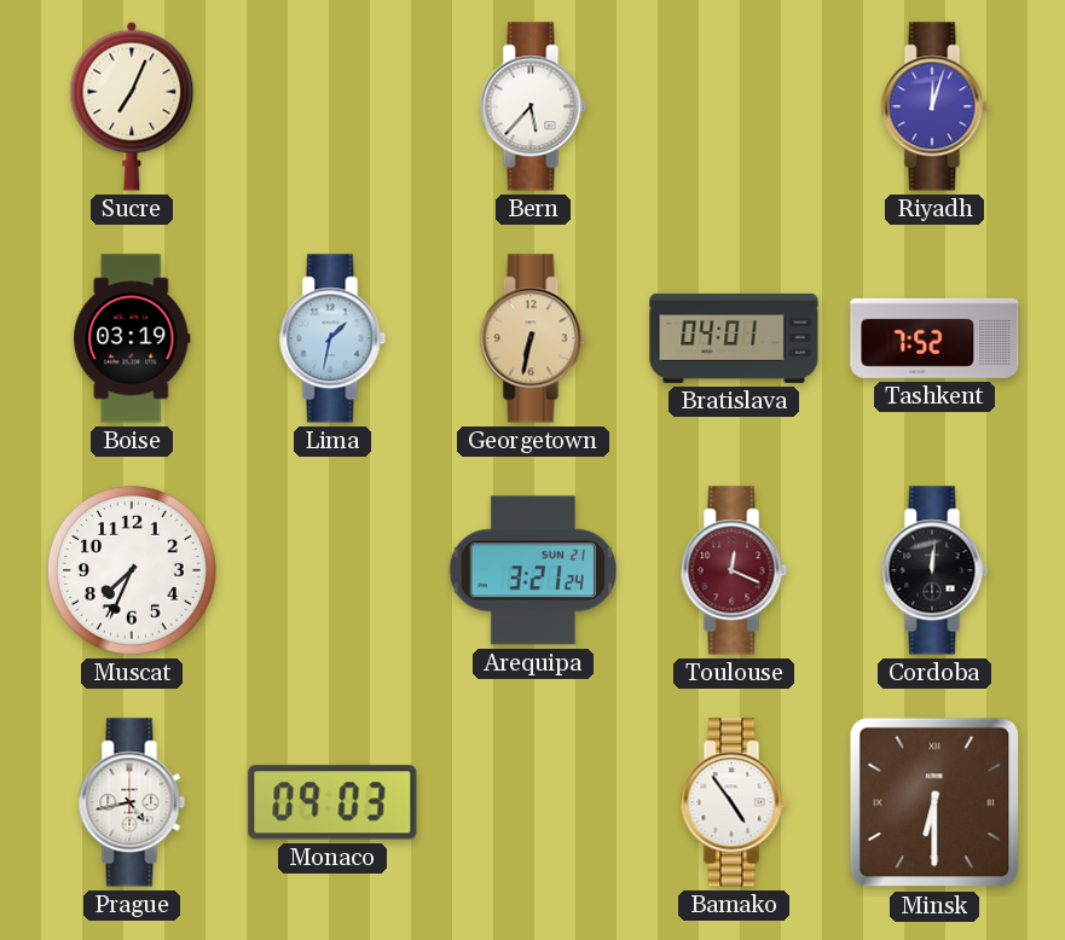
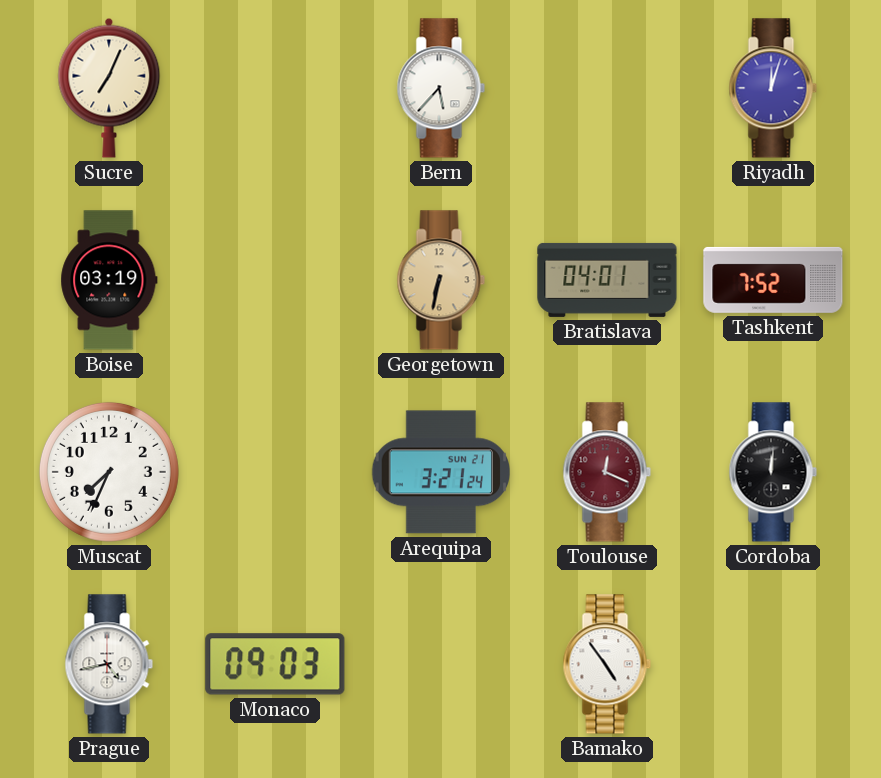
Lima: 1:32 -> none
Minsk: 6:30 -> none
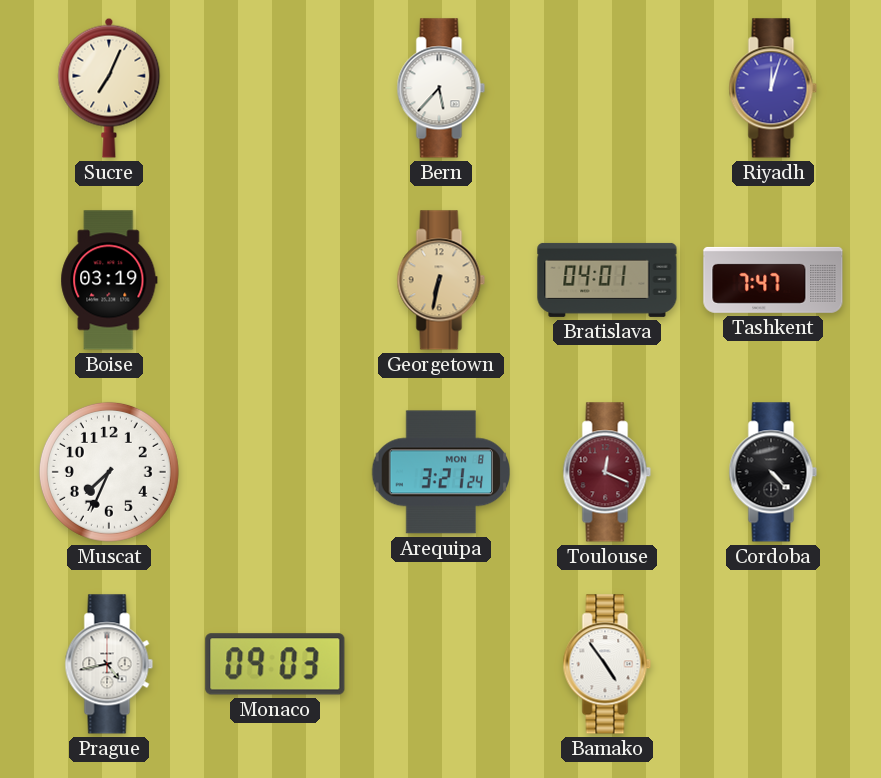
Tashkent: 7:52 -> 7:47
Arequipa date: SUN 21 -> MON 8
Cordoba: 12:01 -> 4:23
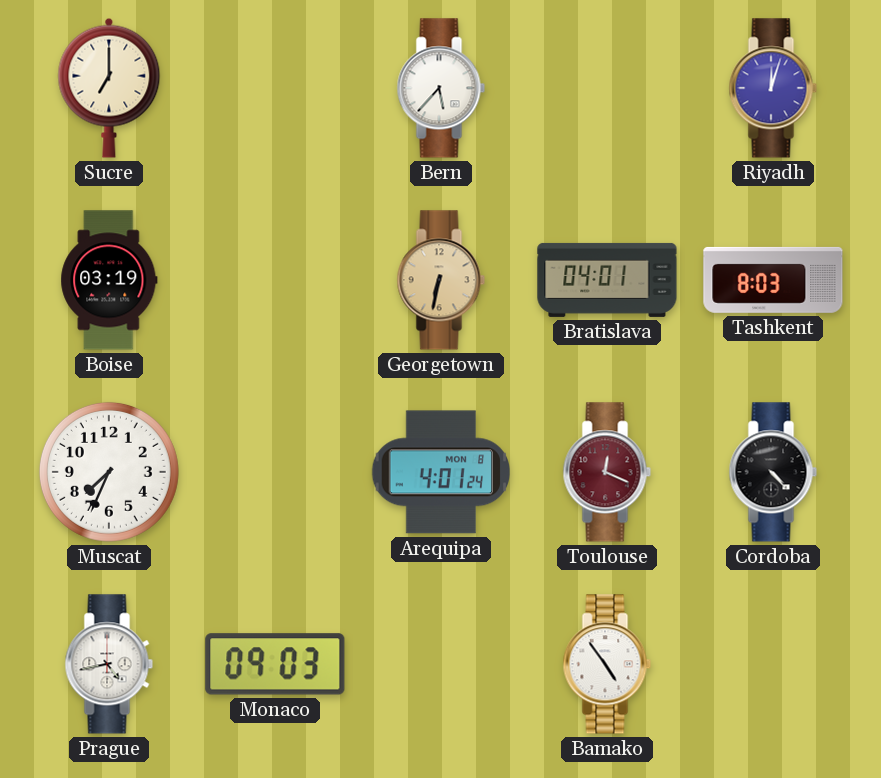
Sucre: 7:04 -> 7:00
Tashkent: 7:47 -> 8:03
Arequipa: 3:21 -> 4:01
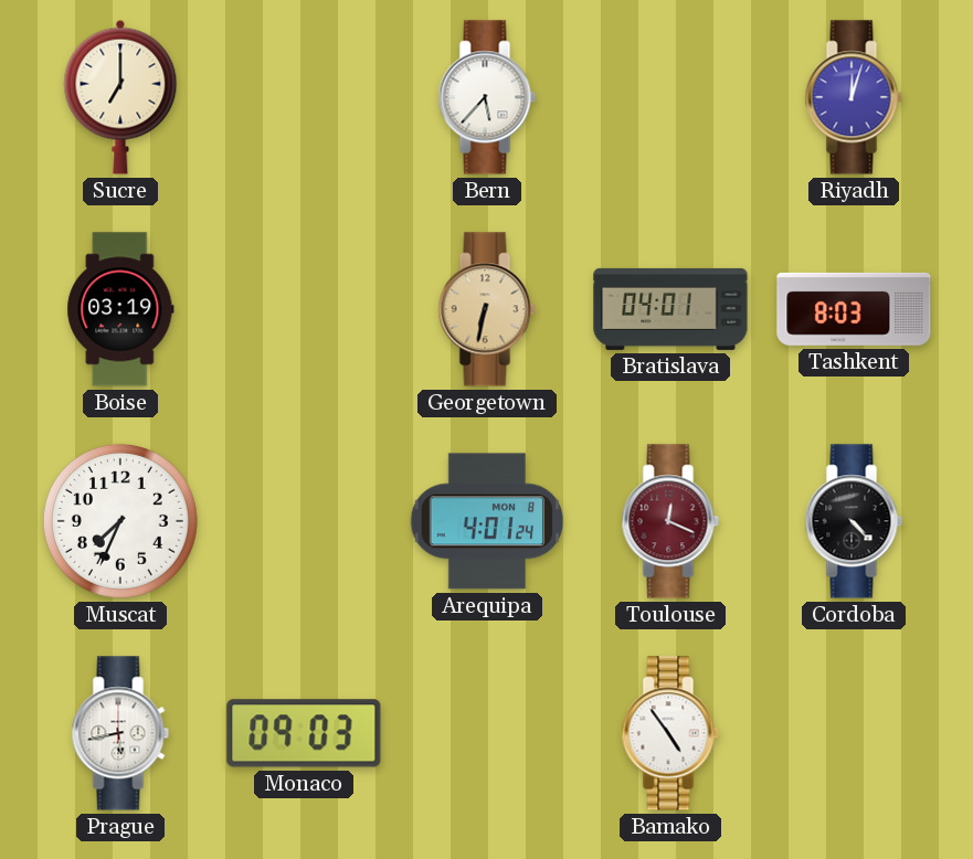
Prague: 4:43 -> 5:43
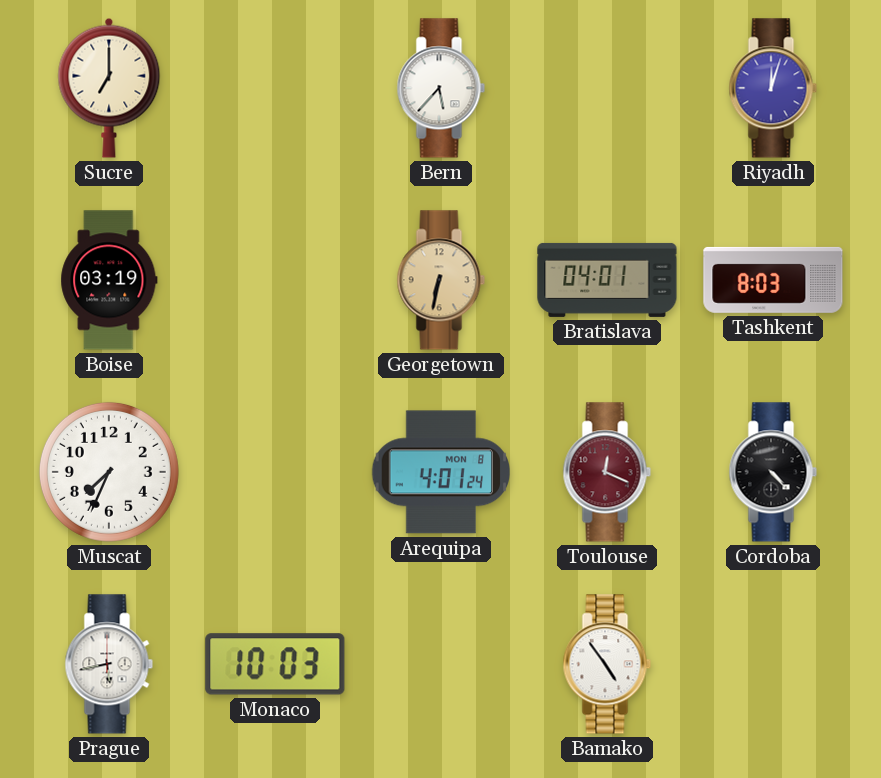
Monaco: 09:03 -> 10:03
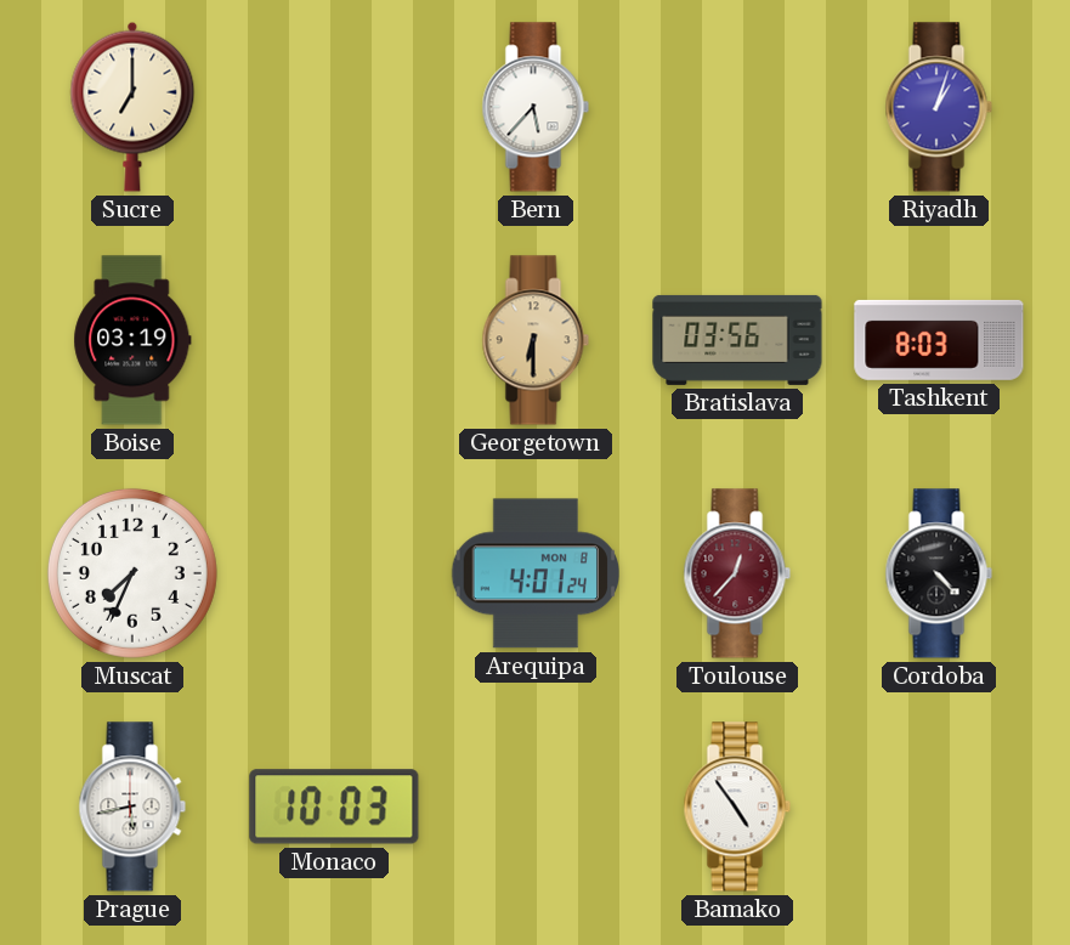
Riyadh: 12:03 -> 1:03
Georgetown: 6:32 -> 6:30
Bratislava: 04:01 -> 03:56
Toulouse: 12:19 -> 12:37
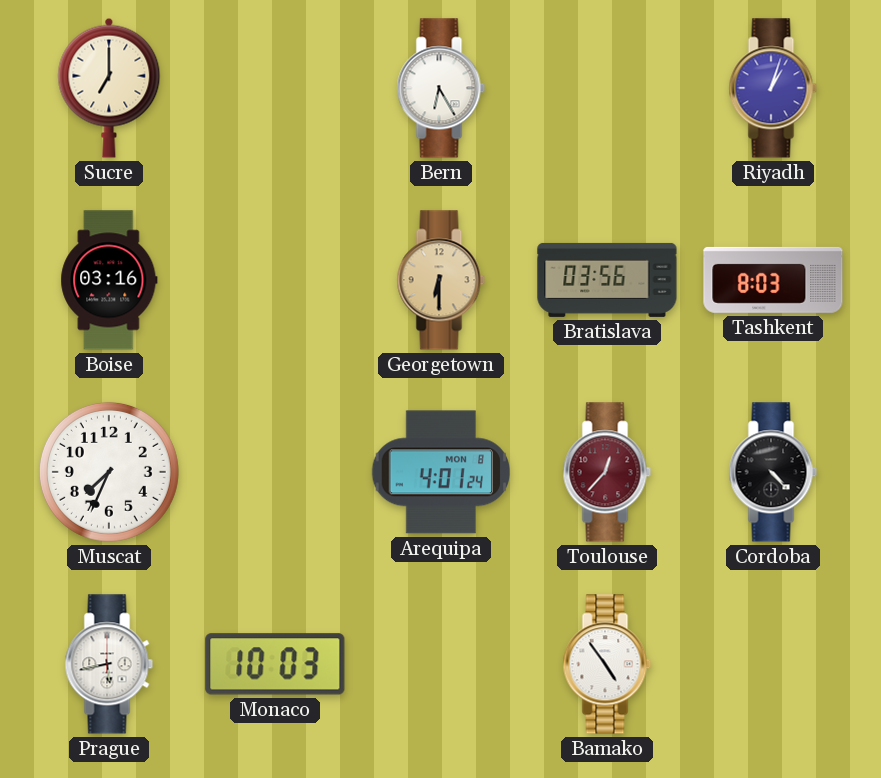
Bern: 5:37 -> 6:25
Boise: 03:19 -> 03:16
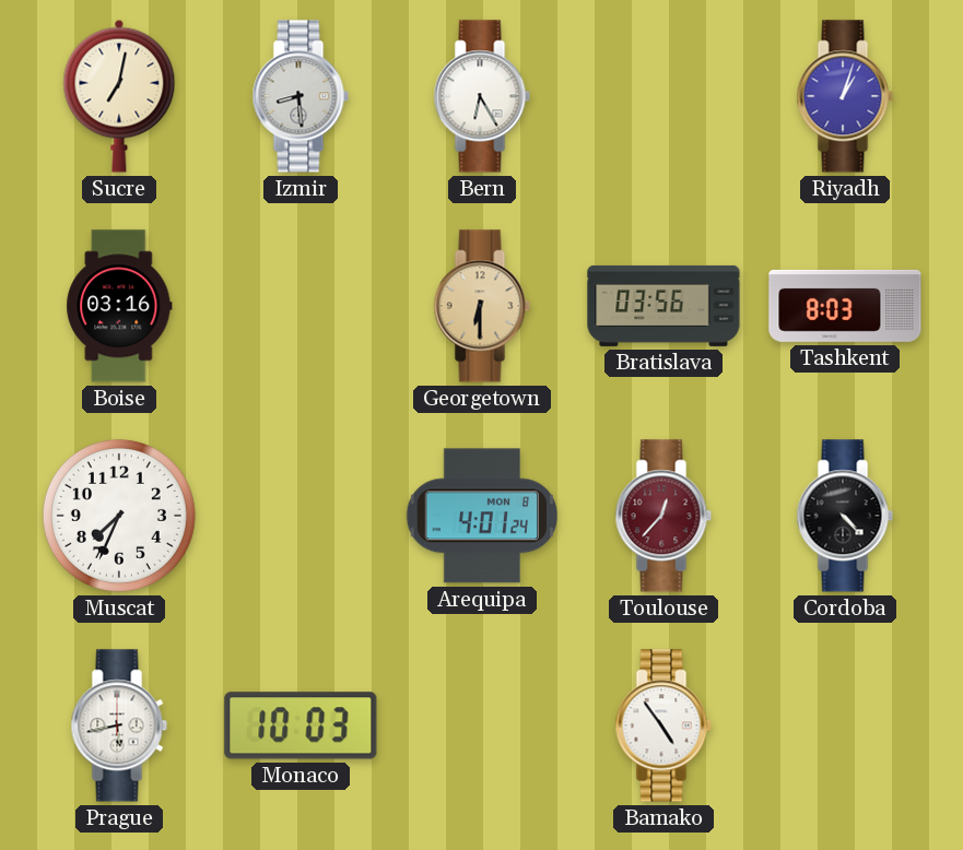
Sucre: 7:00 -> 7:02
Izmir: none -> 8:29
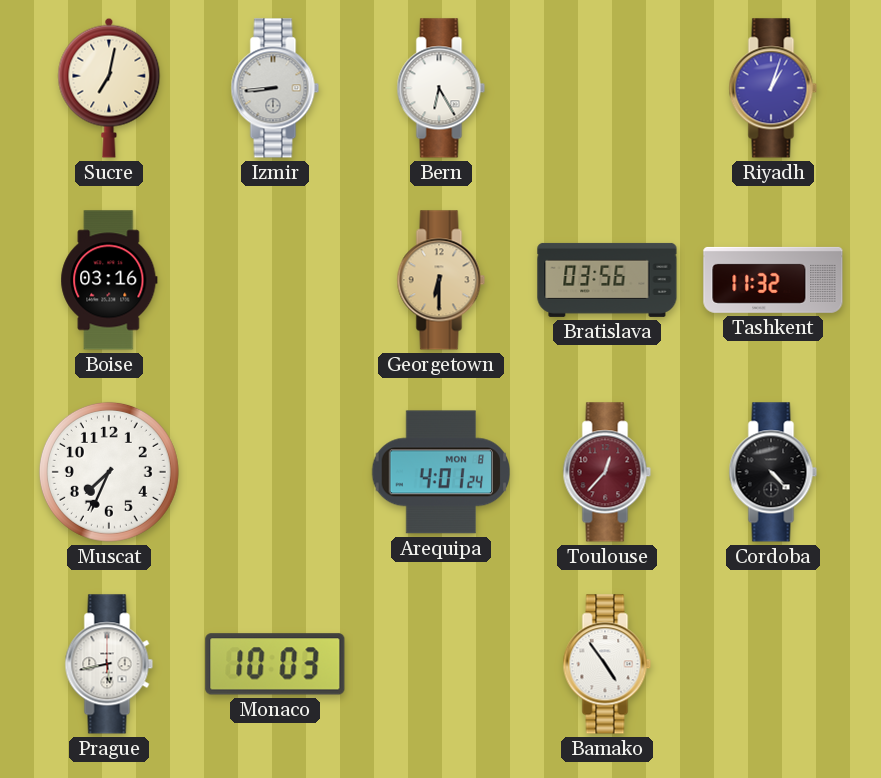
Izmir: 8:29 -> 8:44
Tashkent: 8:03 -> 11:32
